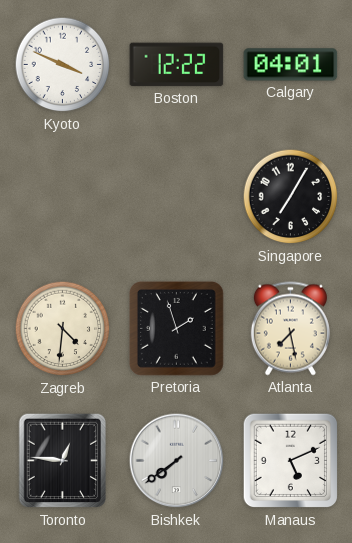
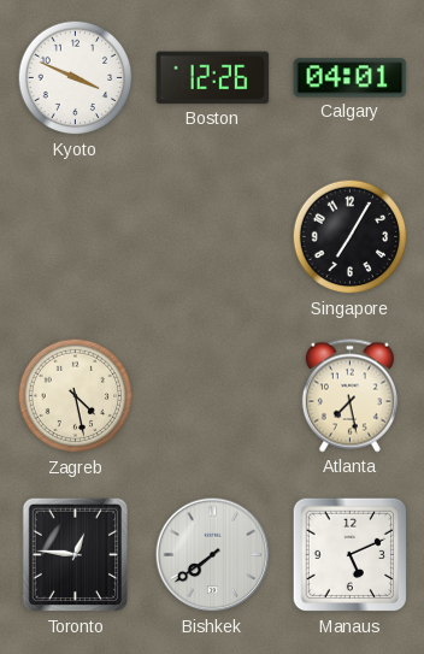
Boston: 12:22 -> 12:26
Zagreb: 4:31 -> 4:28
Pretoria: 1:57 -> none
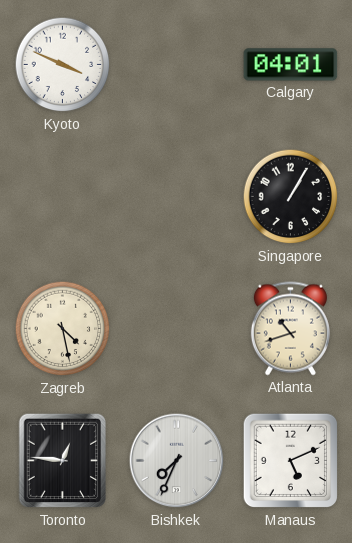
Boston: 12:26 -> none
Singapore: 7:05 -> 1:05
Atlanta: 7:28 -> 10:42
Bishkek: 7:39 -> 7:34
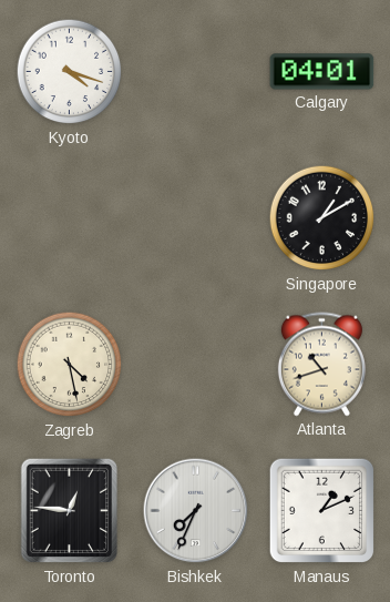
Kyoto: 3:49 -> 4:18
Singapore: 1:05 -> 1:10
Manaus: 5:11 -> 1:11
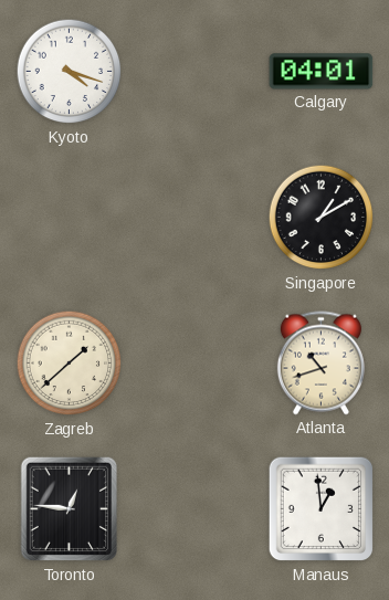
Zagreb: 4:28 -> 1:38
Bishkek: 7:34 -> none
Manaus: 1:11 -> 12:59
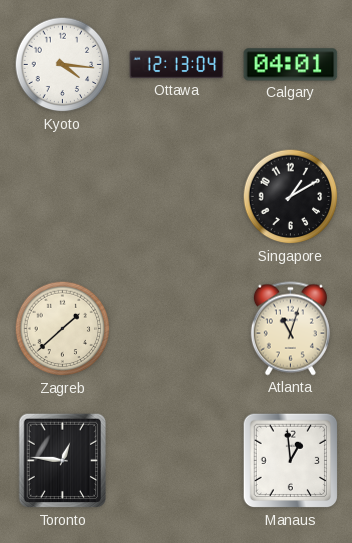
Kyoto: 4:18 -> 4:16
Ottawa: none -> 12:13
Atlanta: 10:42 -> 11:03
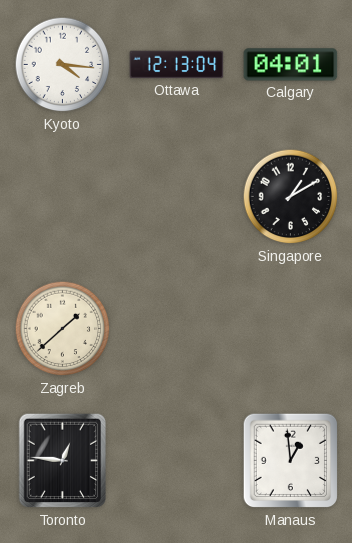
Atlanta: 11:03 -> none
